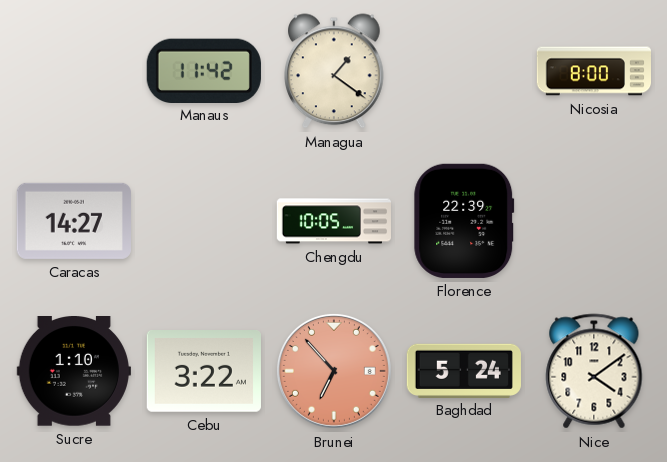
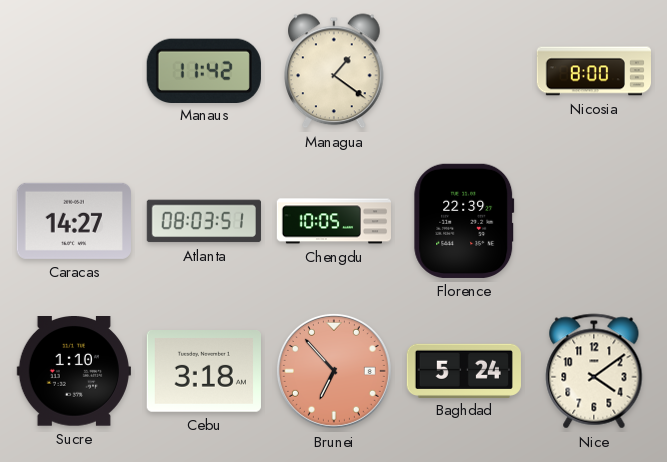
Atlanta: none -> 08:03
Cebu: 3:22 -> 3:18
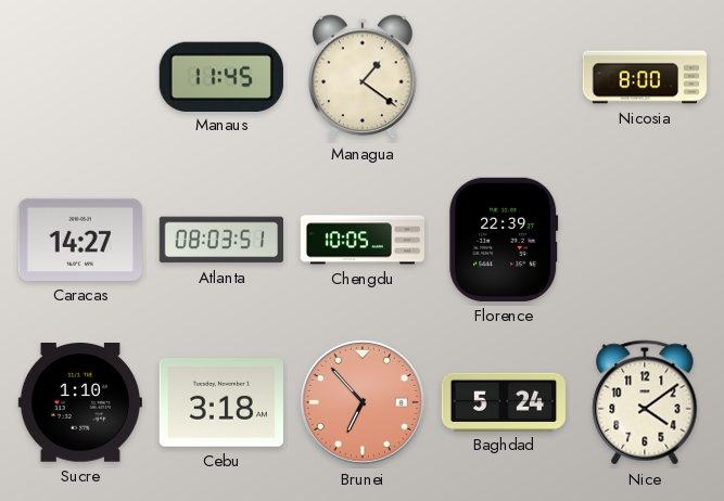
Manaus: 11:42 -> 11:45
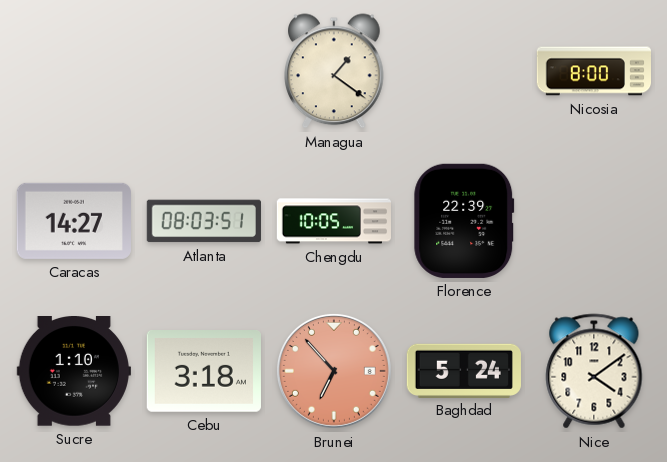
Manaus: 11:45 -> none
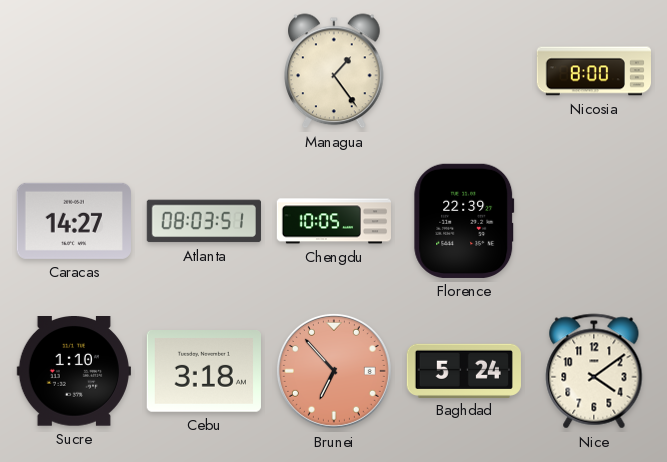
Managua: 1:21 -> 1:24
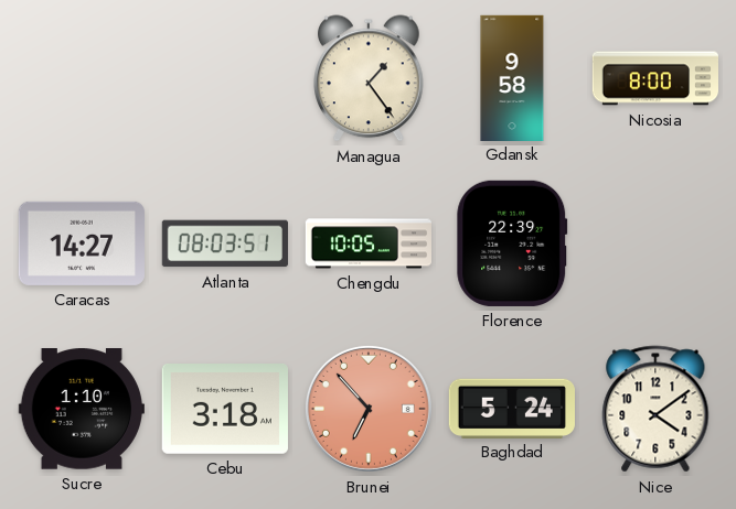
Gdansk: none -> 9:58
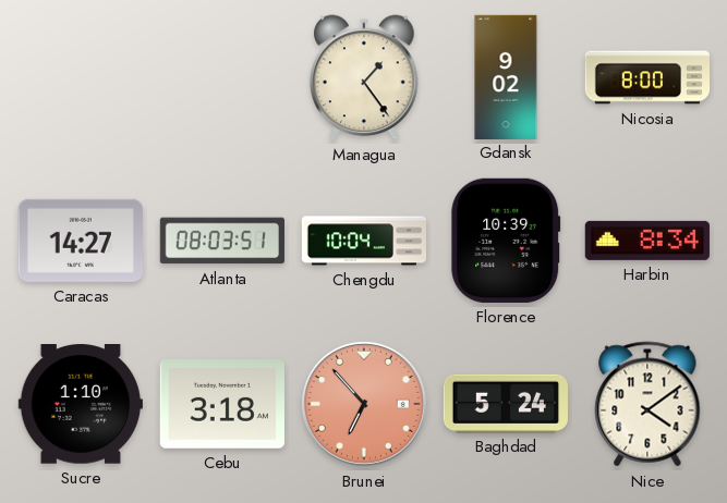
Gdansk: 9:58 -> 9:02
Chengdu: 10:05 -> 10:04
Florence: 22:39 -> 10:39
Harbin: none -> 8:34
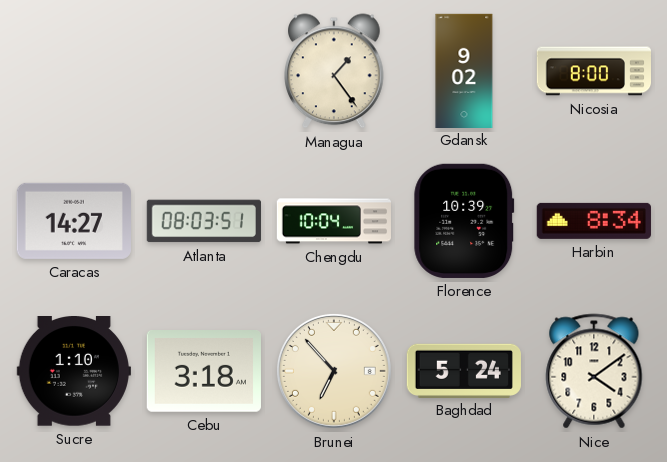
Brunei dial: salmon -> cream
